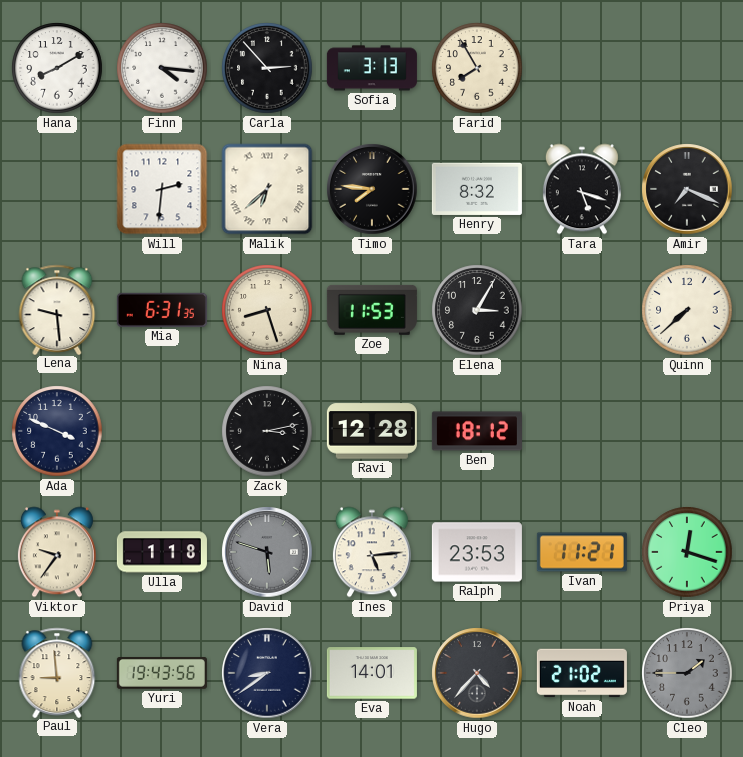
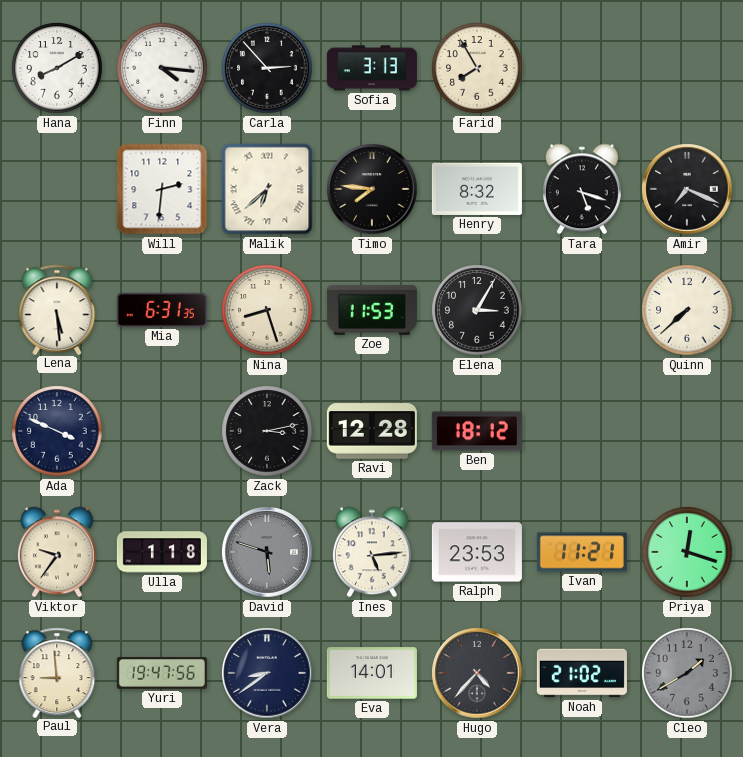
Lena: 9:29 -> 5:29
Yuri: 19:43 -> 19:47
Cleo: 1:45 -> 1:40
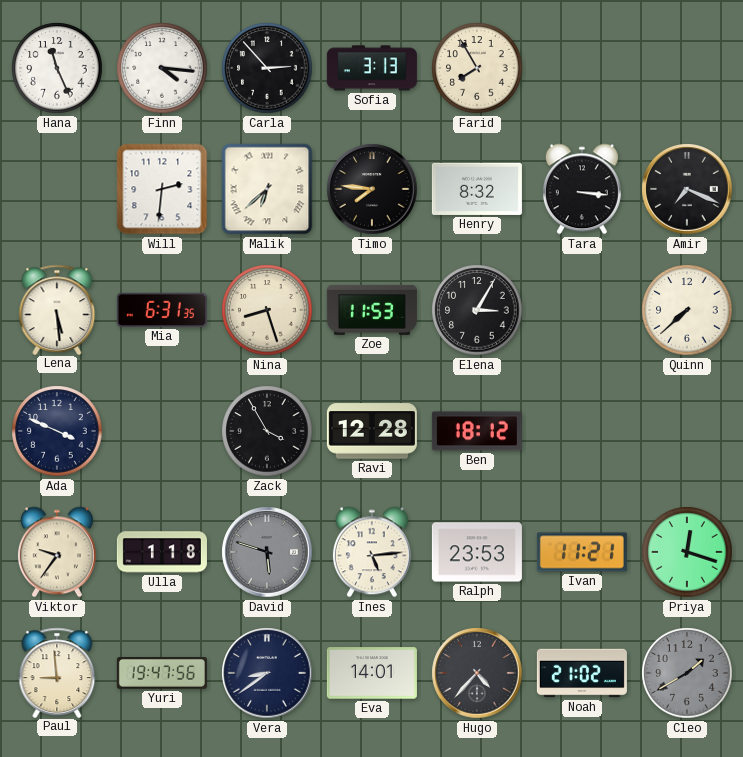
Hana: 8:10 -> 11:26
Tara: 5:18 -> 3:16
Zack: 3:13 -> 3:55
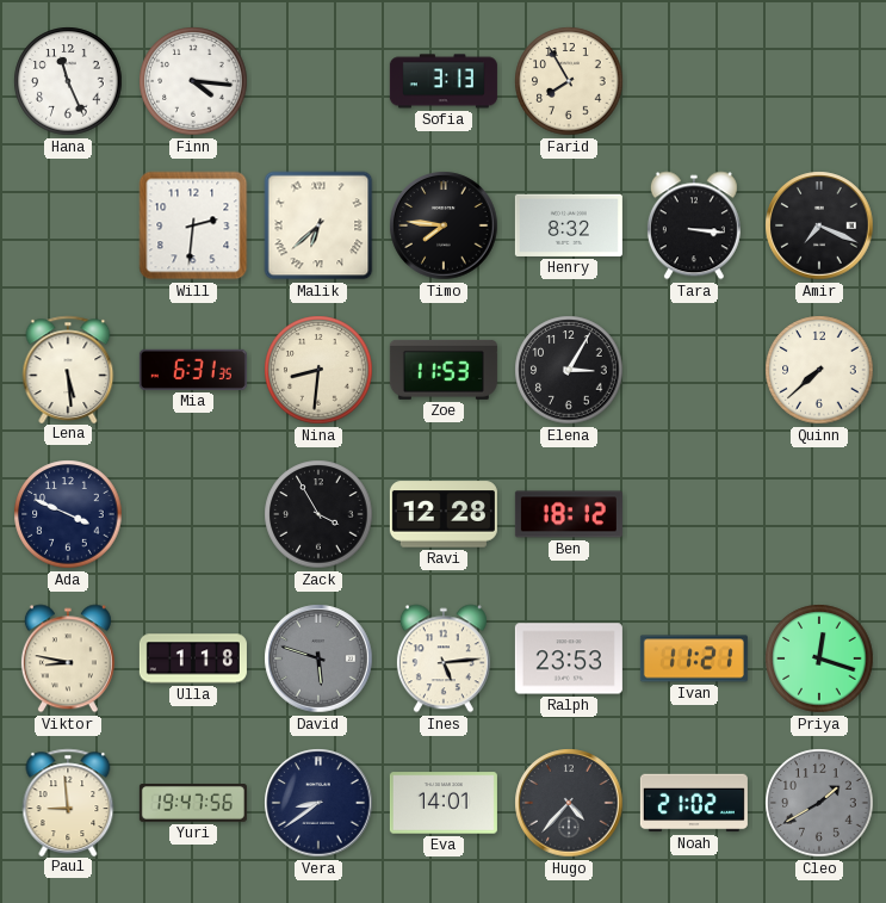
Carla: 2:53 -> none
Nina: 8:27 -> 8:31
Viktor: 9:36 -> 8:47
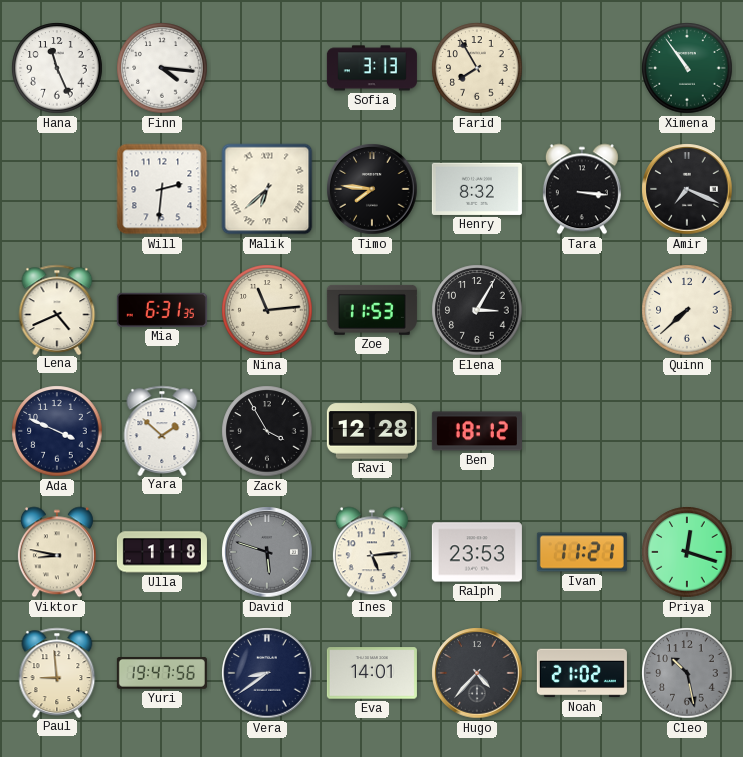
Ximena: none -> 10:54
Lena: 5:29 -> 4:41
Nina: 8:31 -> 11:14
Yara: none -> 1:52
Cleo: 1:40 -> 10:28
